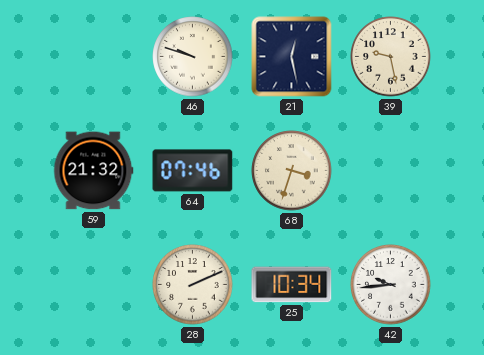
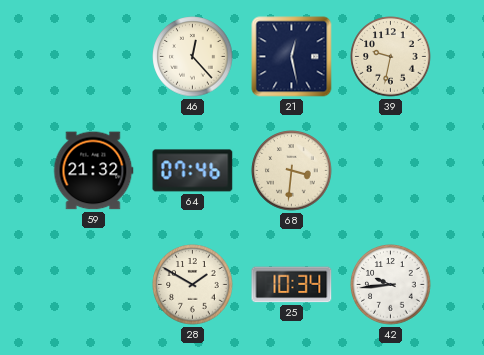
46: 9:48 -> 12:23
39: 9:28 -> 9:32
68: 3:33 -> 3:31
28: 2:11 -> 1:50
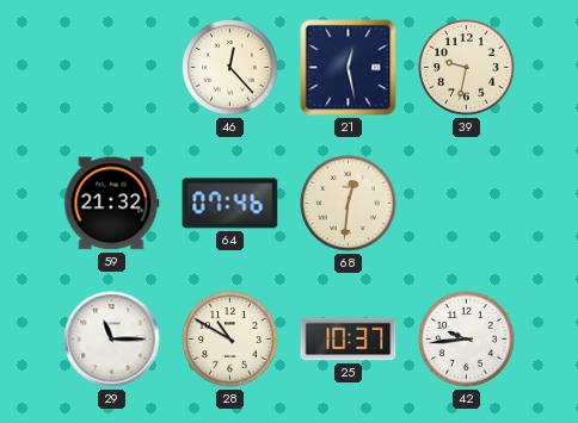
68: 3:31 -> 12:31
29: none -> 11:15
28: 1:50 -> 10:50
25: 10:34 -> 10:37
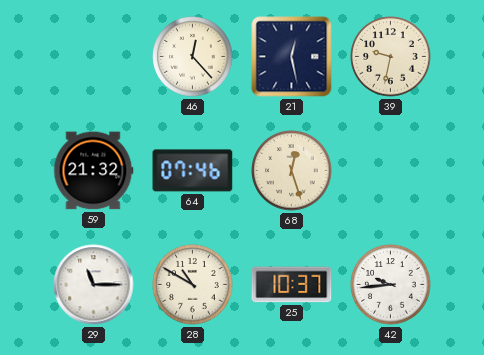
68: 12:31 -> 12:27
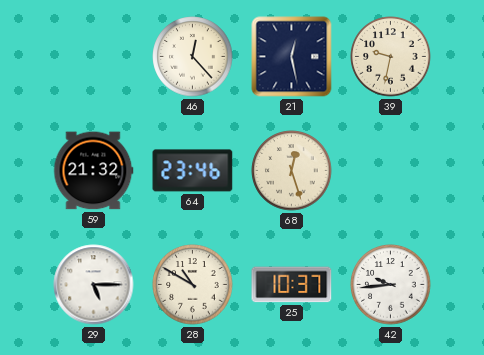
64: 07:46 -> 23:46
29: 11:15 -> 5:15
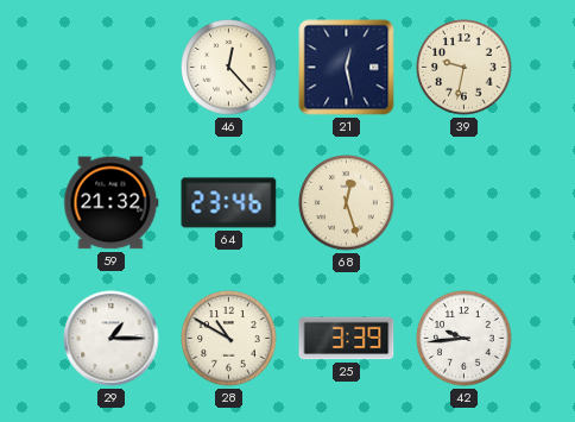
29: 5:15 -> 1:15
25: 10:37 -> 3:39
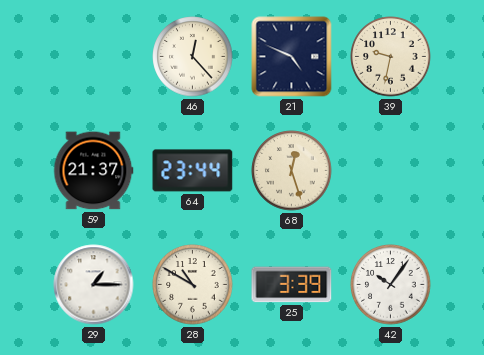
21: 12:28 -> 4:49
59: 21:32 -> 21:37
64: 23:46 -> 23:44
42: 9:44 -> 10:06
